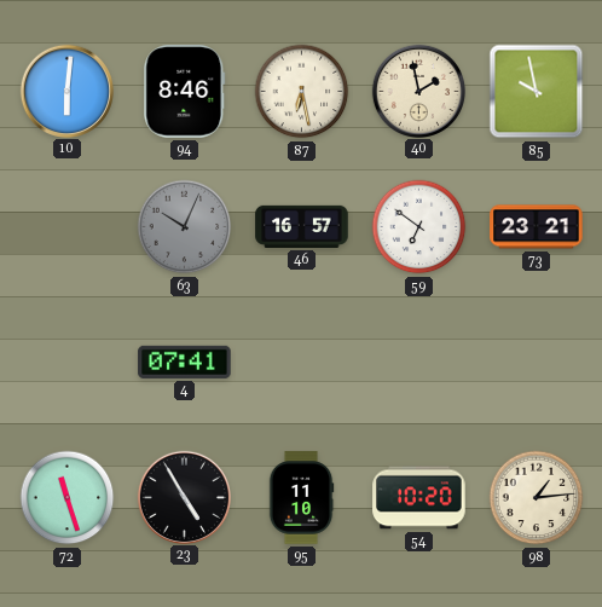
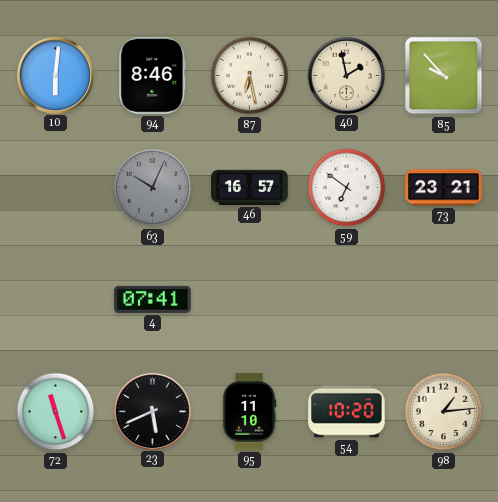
85: 9:58 -> 9:53
23: 4:55 -> 5:41
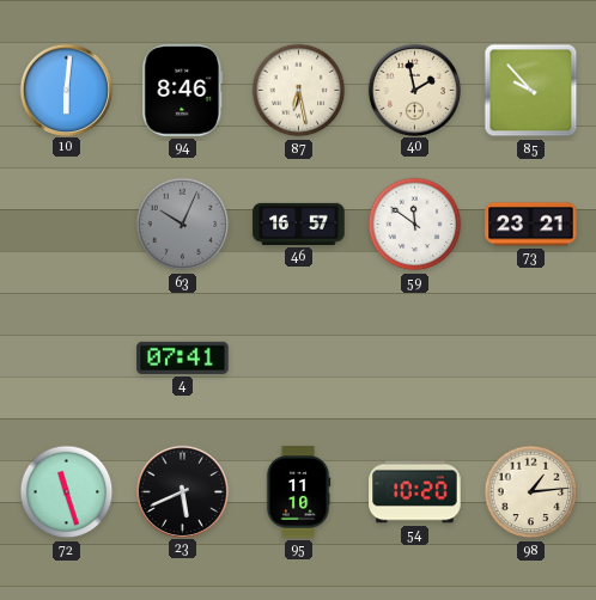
59: 6:51 -> 11:51
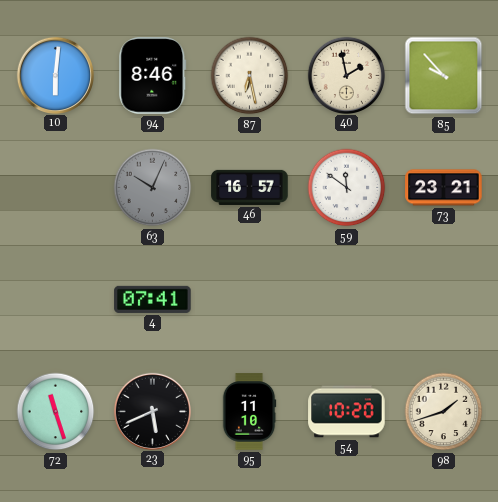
98: 1:14 -> 1:42
